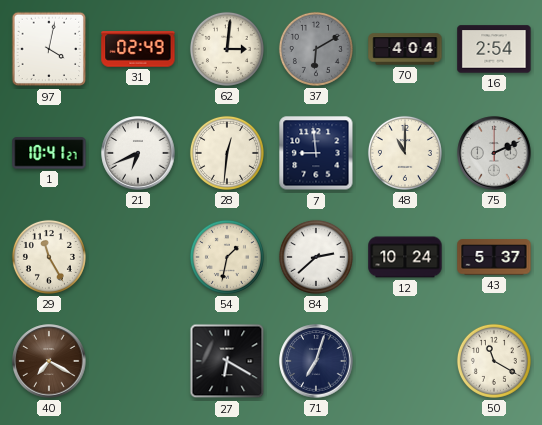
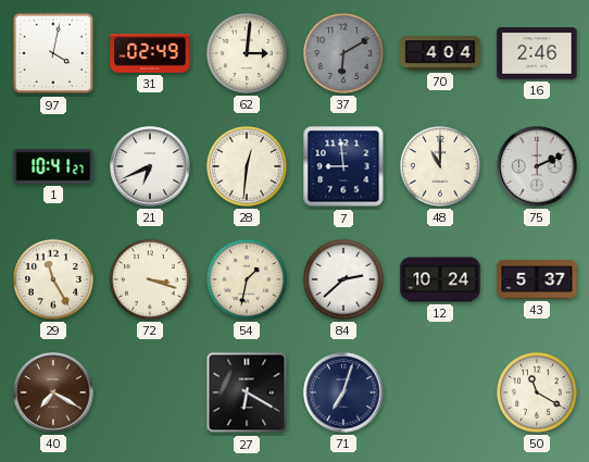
16: 2:54 -> 2:46
72: none -> 3:18
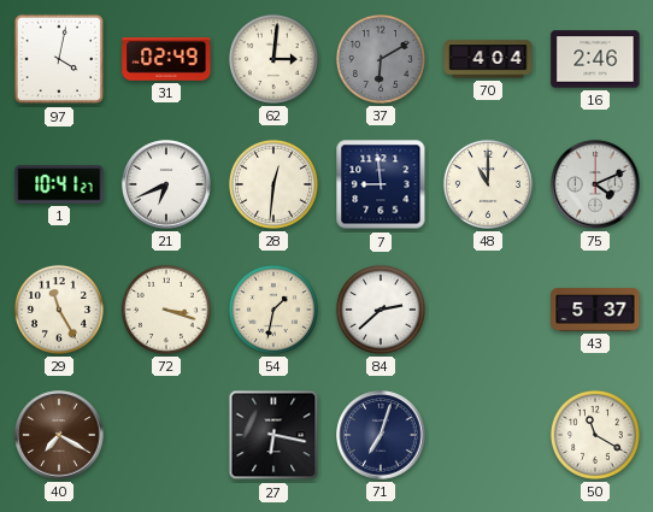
75: 2:11 -> 4:11
12: 10:24 -> none
27: 6:20 -> 6:17
